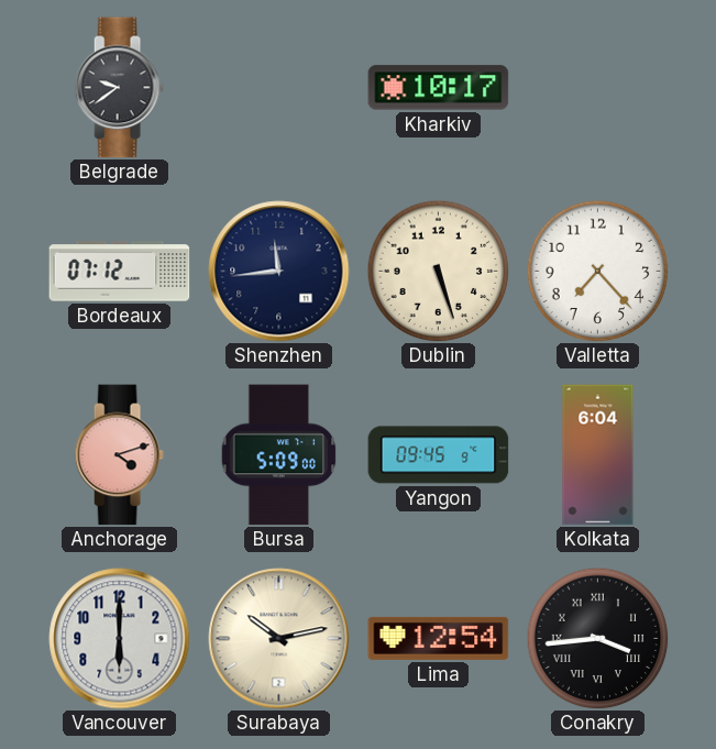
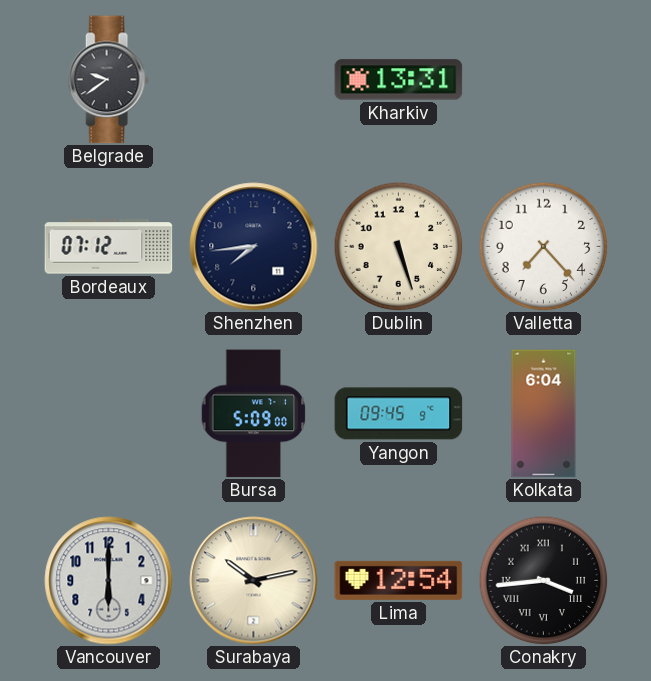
Kharkiv: 10:17 -> 13:31
Shenzhen: 11:44 -> 7:44
Anchorage: 4:12 -> none
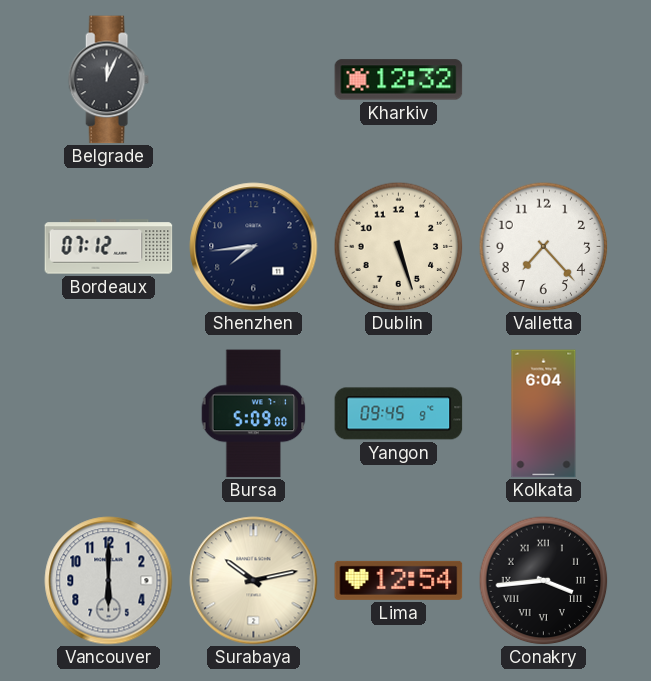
Belgrade: 9:39 -> 12:04
Kharkiv: 13:31 -> 12:32
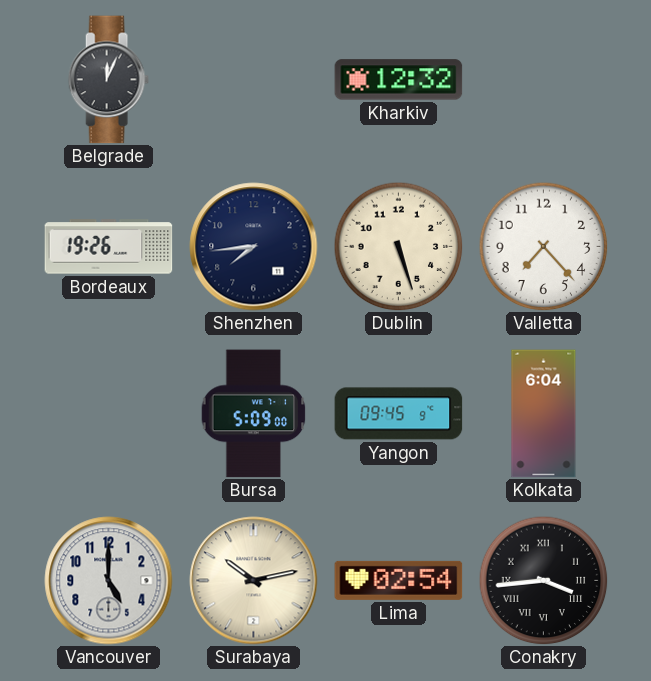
Bordeaux: 07:12 -> 19:26
Vancouver: 6:00 -> 5:00
Lima: 12:54 -> 02:54
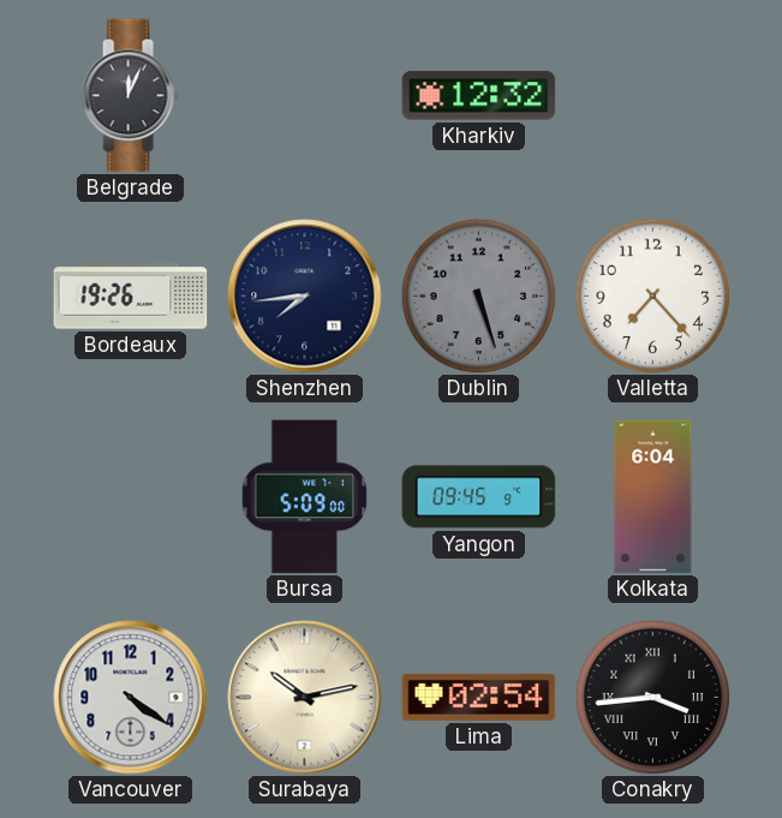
Dublin dial: cream -> grey
Vancouver: 5:00 -> 4:21
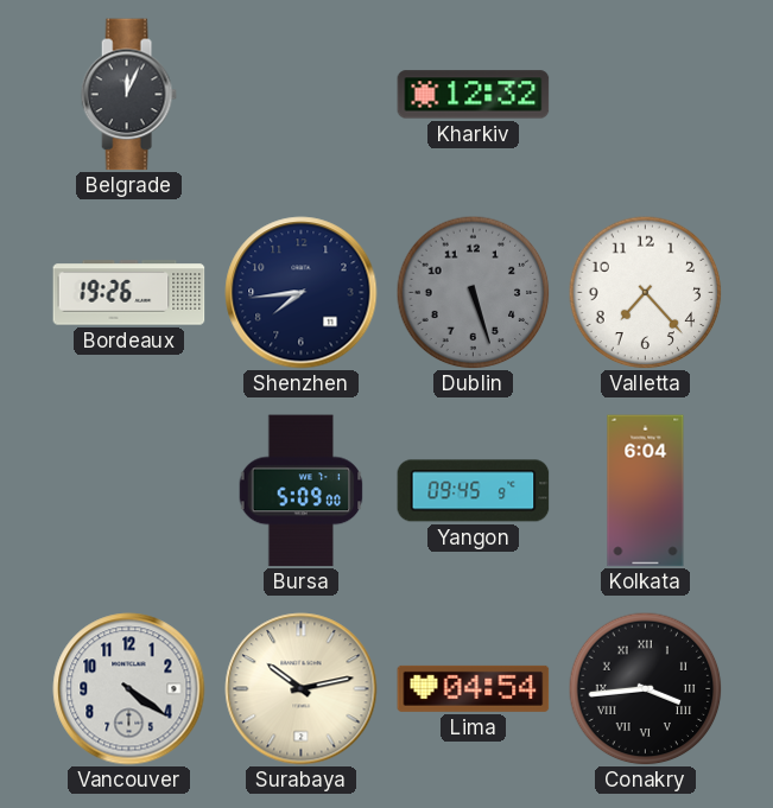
Lima: 02:54 -> 04:54
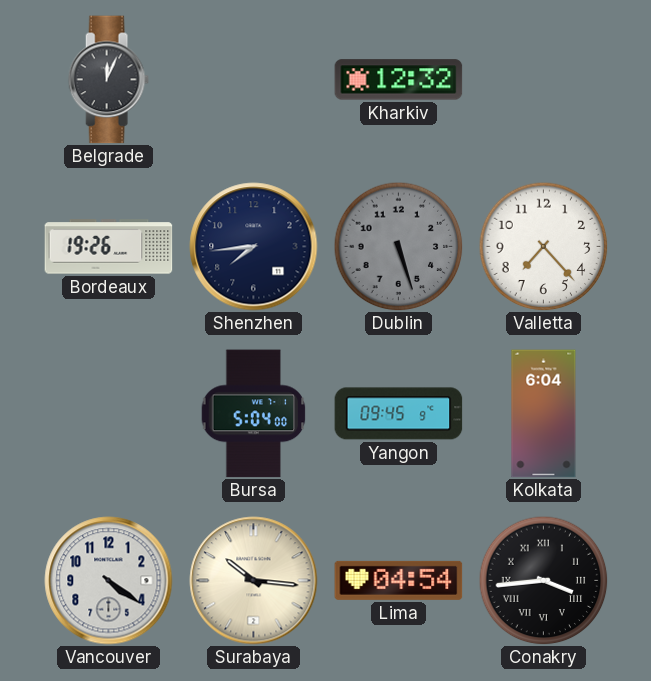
Bursa: 5:09 -> 5:04
Surabaya: 10:13 -> 10:16
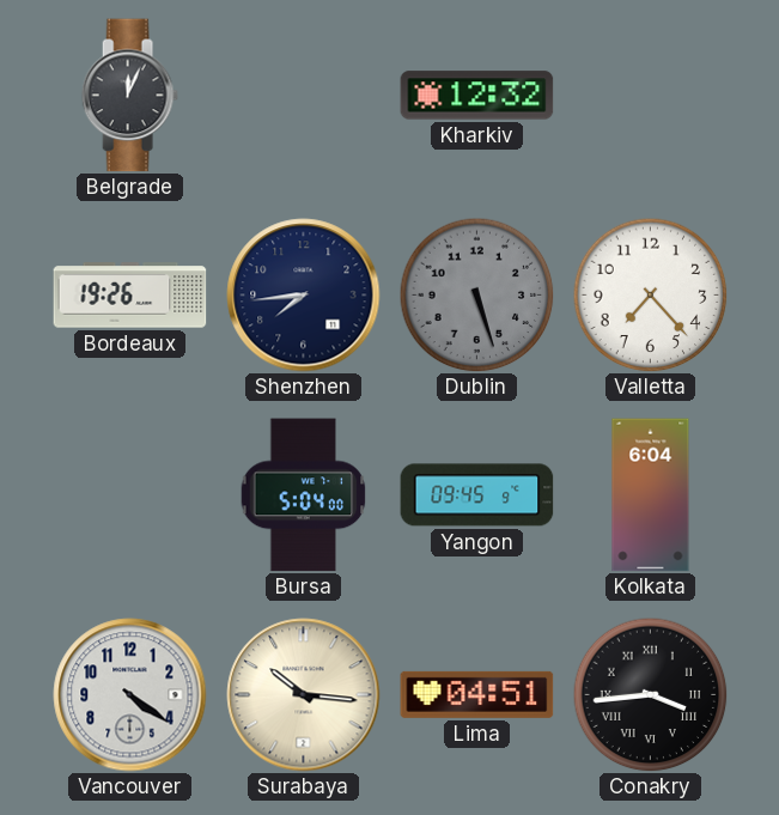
Lima: 04:54 -> 04:51
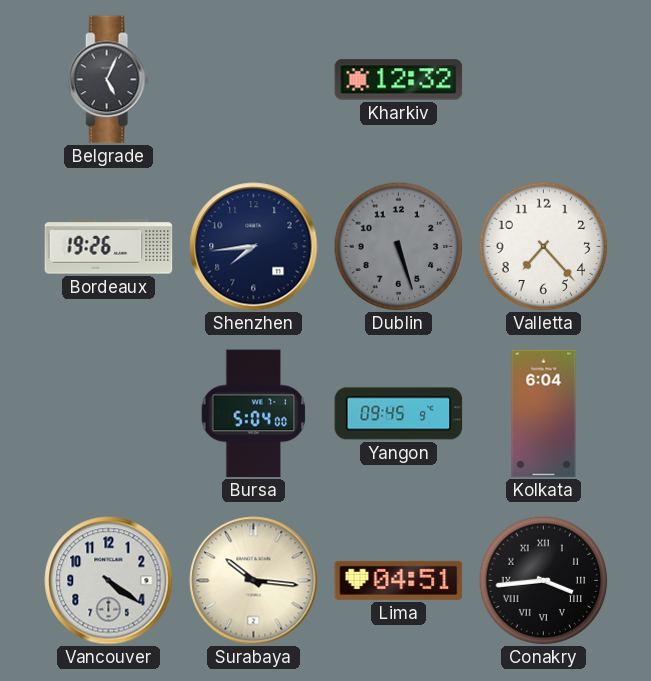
Belgrade: 12:04 -> 5:04
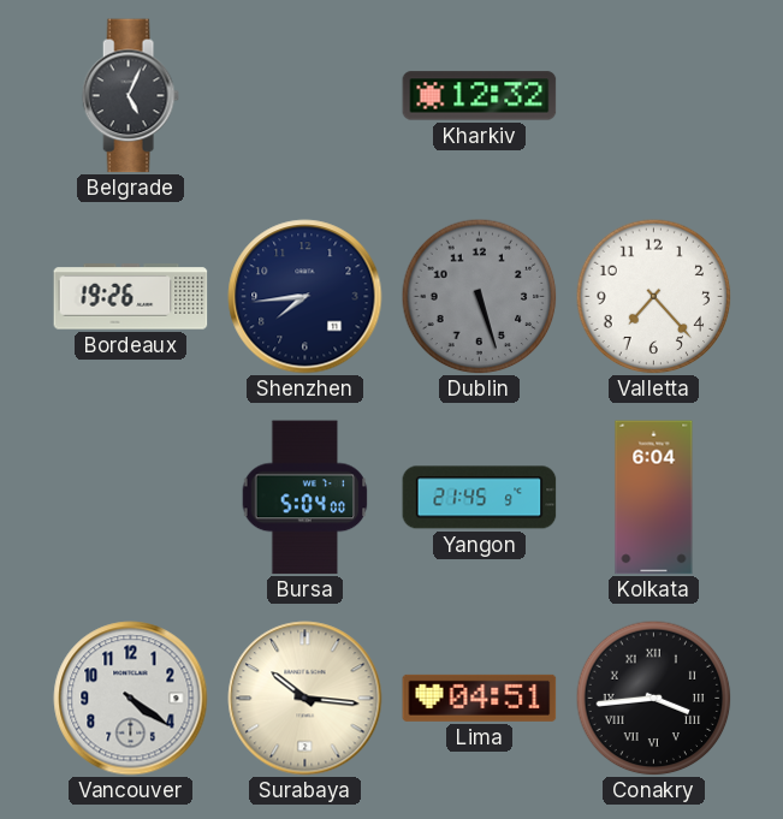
Yangon: 09:45 -> 21:45
